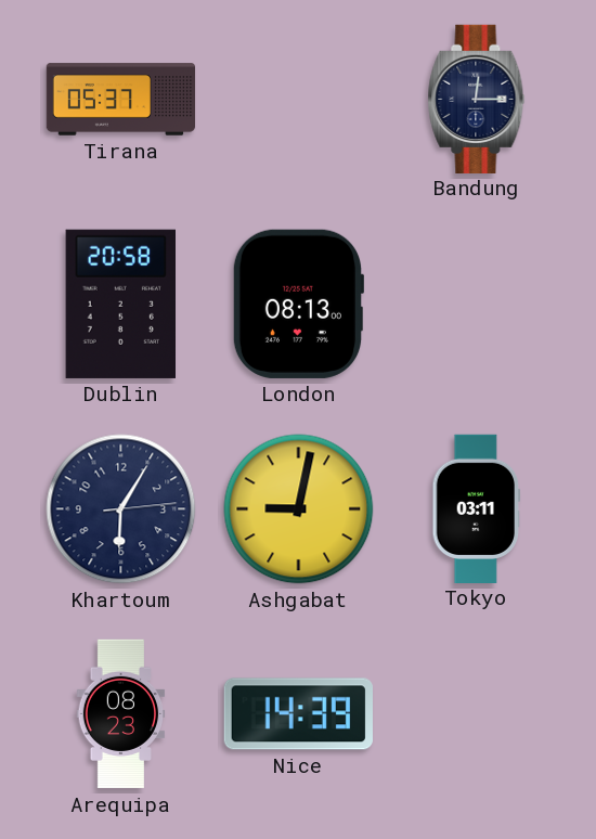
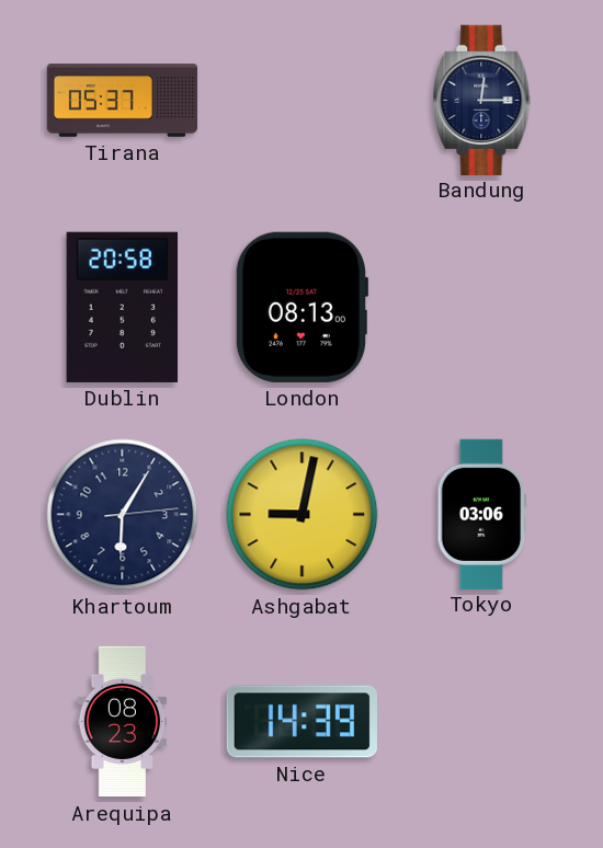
Tokyo: 03:11 -> 03:06
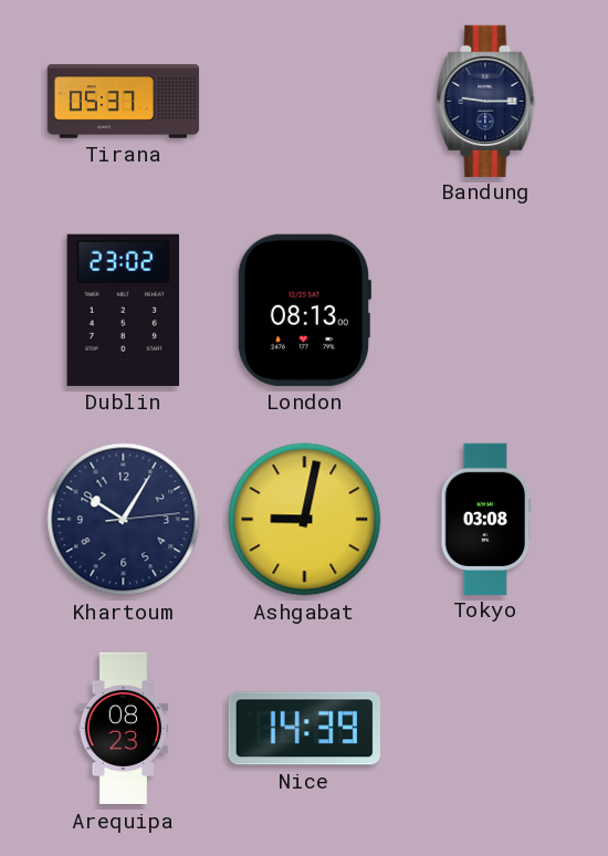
Bandung: 12:15 -> 9:15
Dublin: 20:58 -> 23:02
Khartoum: 6:05 -> 10:05
Tokyo: 03:06 -> 03:08
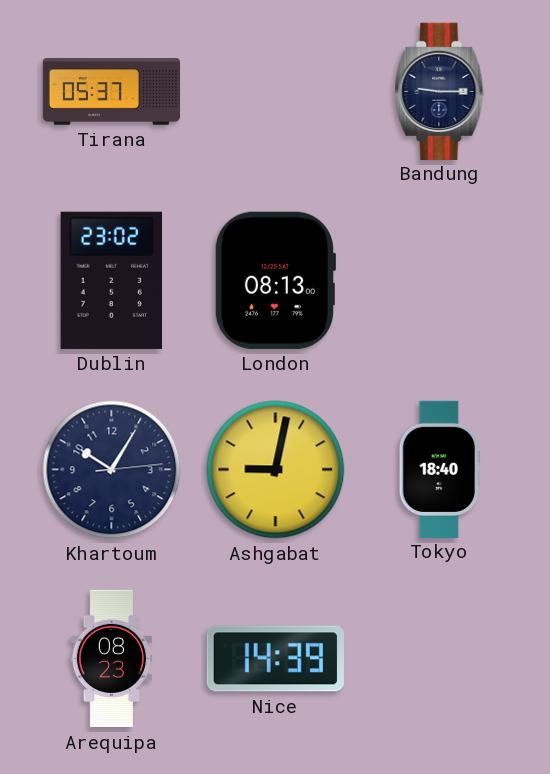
Tokyo: 03:08 -> 18:40
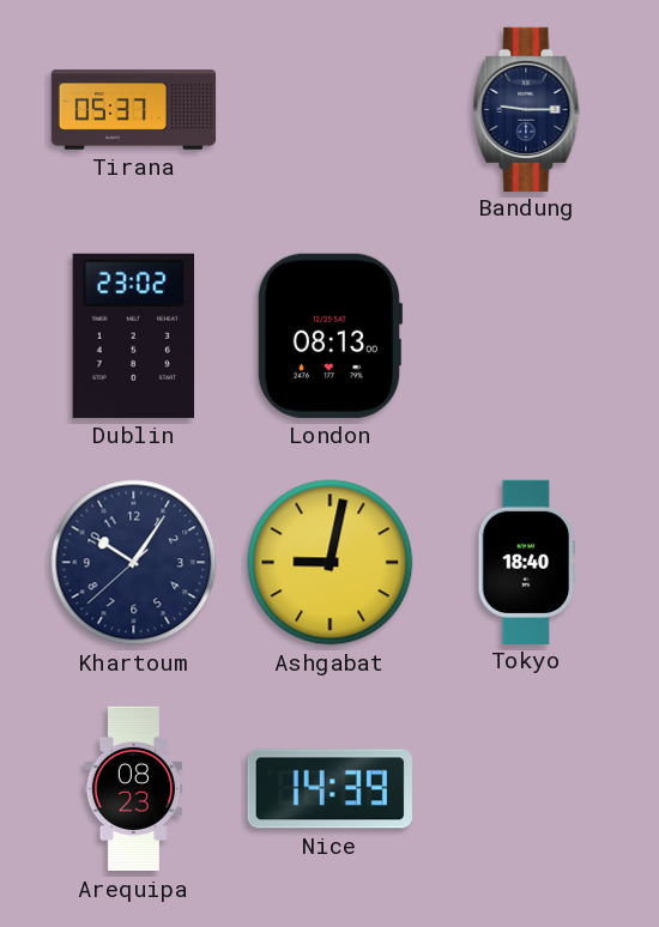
Khartoum: 10:05:14 -> 10:05:38
